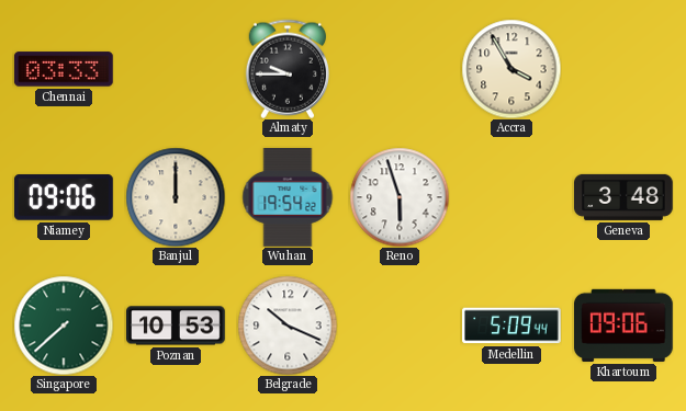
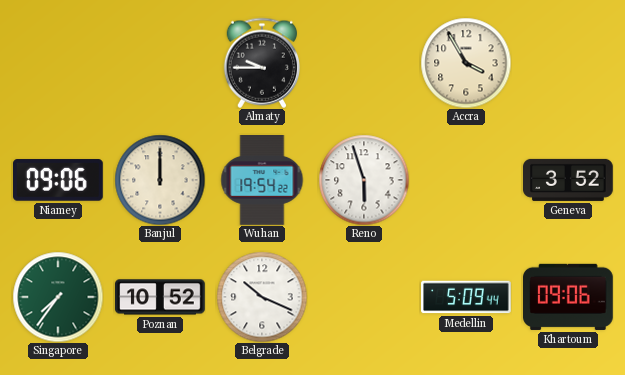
Chennai: 03:33 -> none
Geneva: 3:48 -> 3:52
Singapore: 7:38 -> 7:36
Poznan: 10:53 -> 10:52
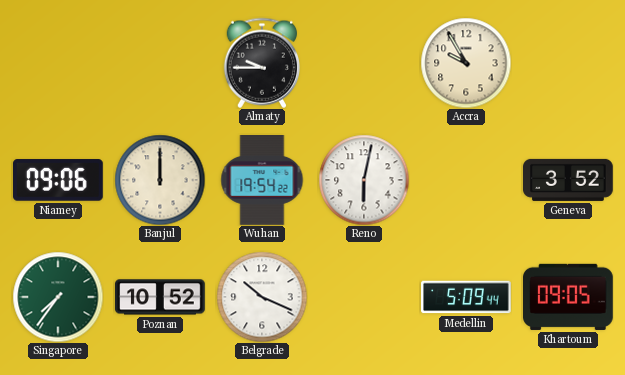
Accra: 3:55 -> 9:55
Reno: 5:57 -> 6:02
Khartoum: 09:06 -> 09:05
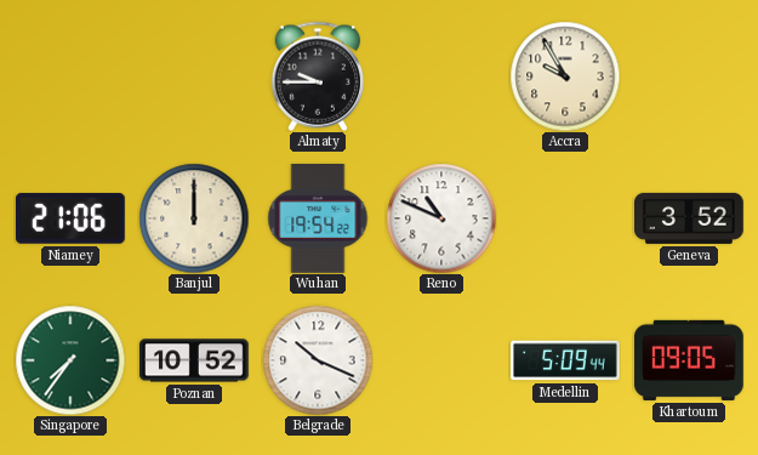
Niamey: 09:06 -> 21:06
Reno: 6:02 -> 10:49
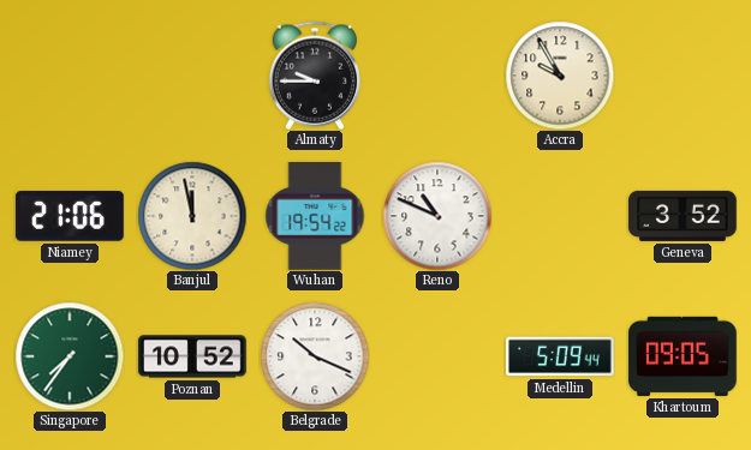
Banjul: 12:00 -> 11:58
